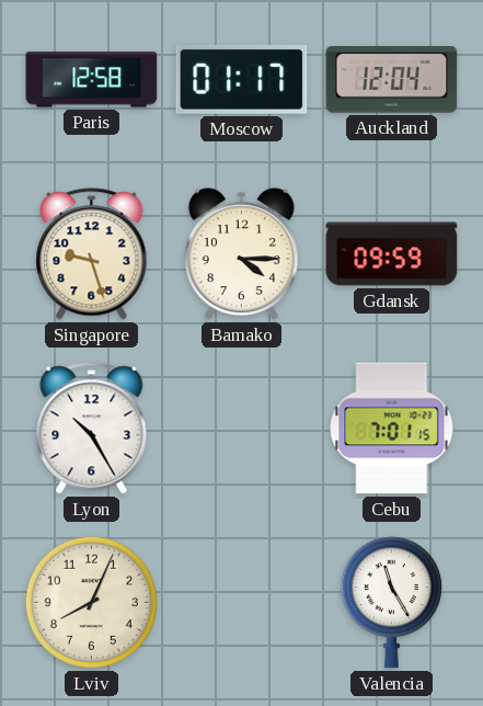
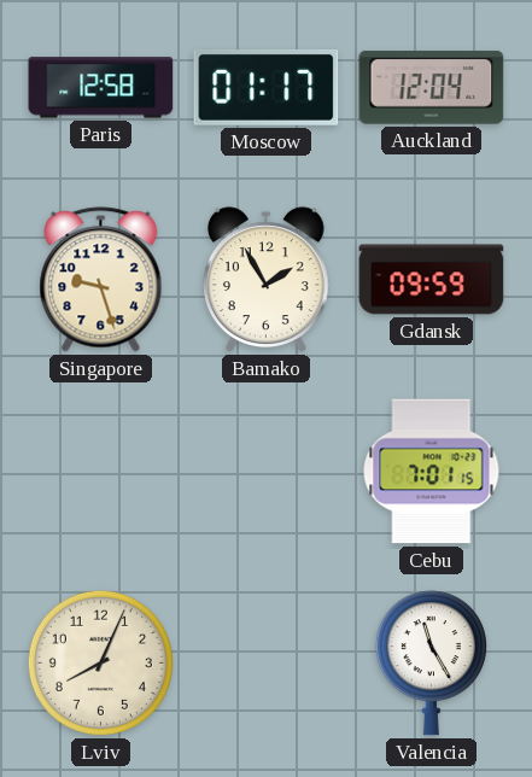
Bamako: 4:15 -> 1:55
Lyon: 10:25 -> none
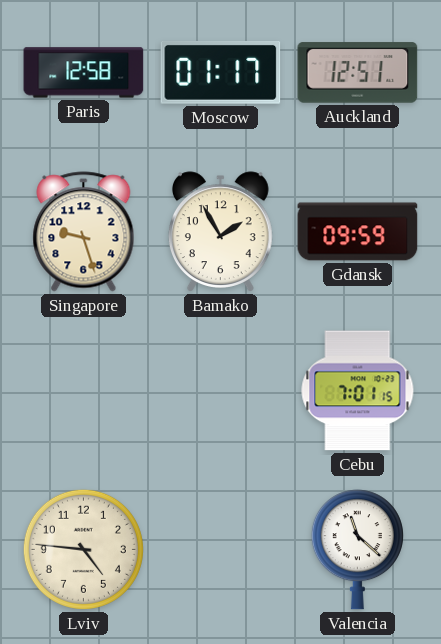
Auckland: 12:04 -> 12:51
Lviv: 8:04 -> 4:46
Valencia: 11:25 -> 11:22
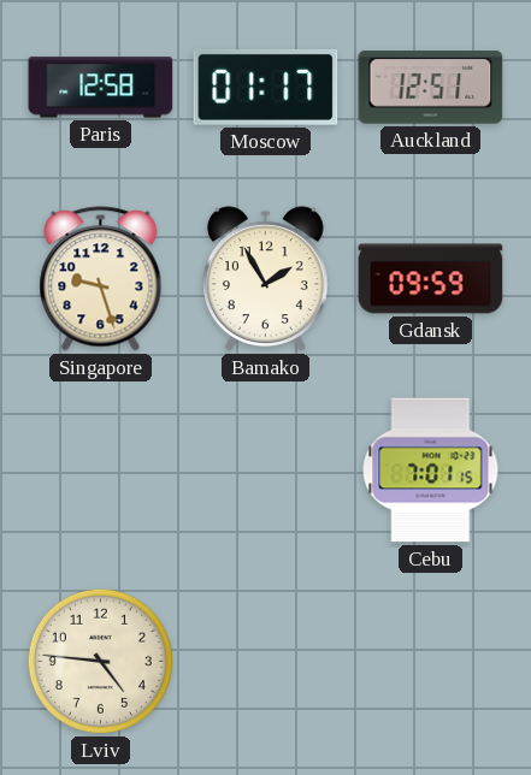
Valencia: 11:22 -> none
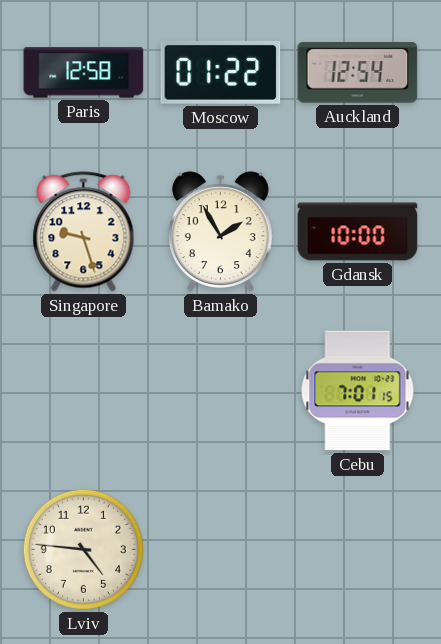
Moscow: 01:17 -> 01:22
Auckland: 12:51 -> 12:54
Gdansk: 09:59 -> 10:00
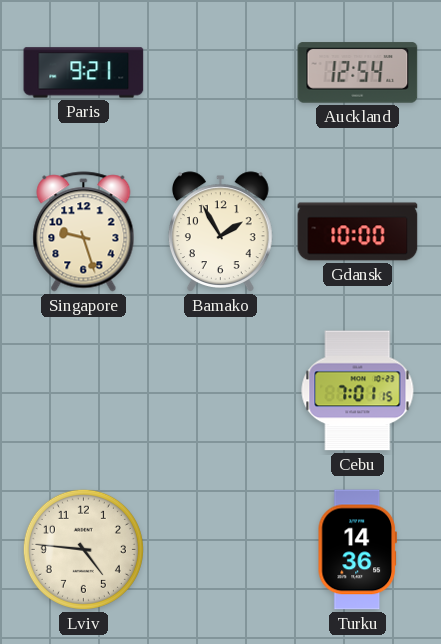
Paris: 12:58 -> 9:21
Moscow: 01:22 -> none
Turku: none -> 14:36
